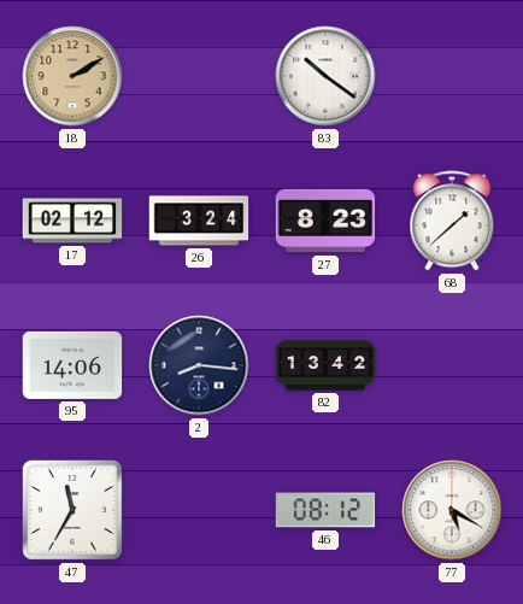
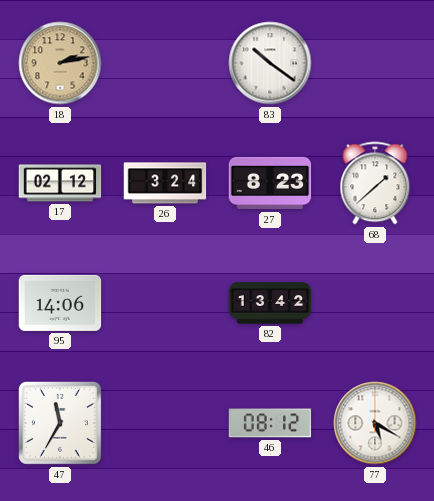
18: 2:10 -> 2:13
2: 8:16 -> none
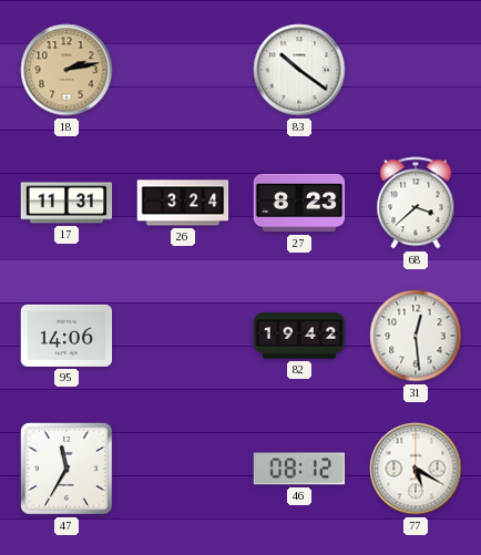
17: 02:12 -> 11:31
68: 1:38 -> 3:38
82: 13:42 -> 19:42
31: none -> 12:29
